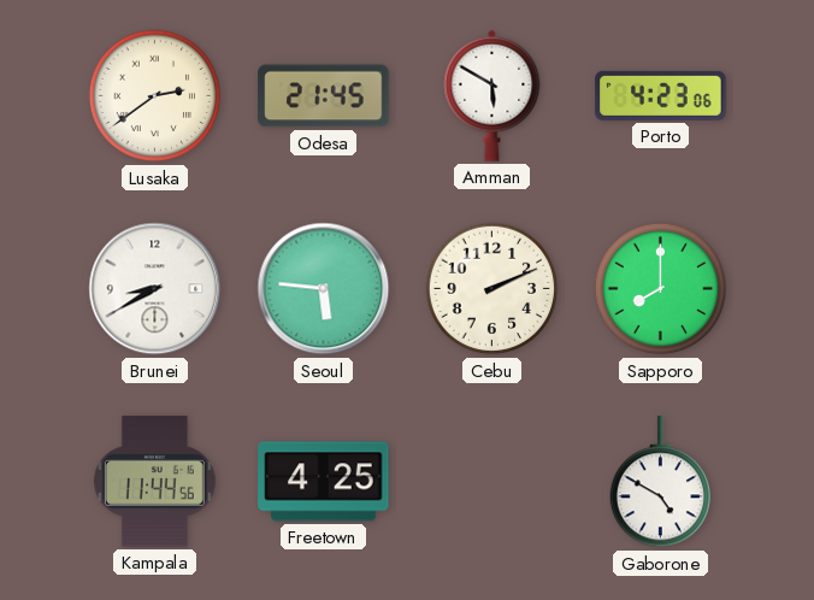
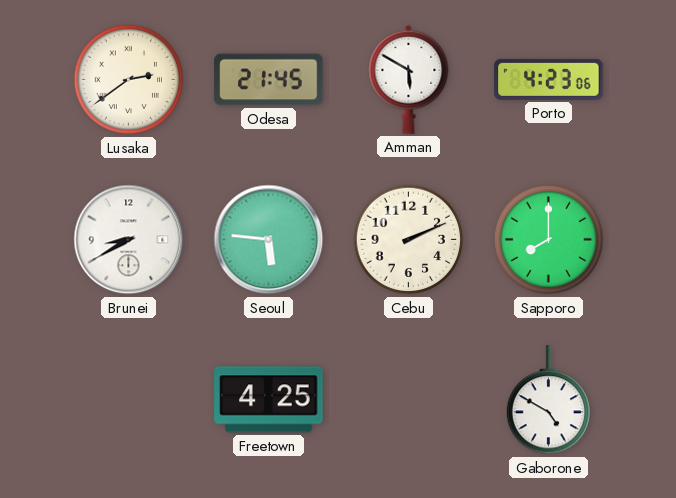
Kampala: 11:44 -> none
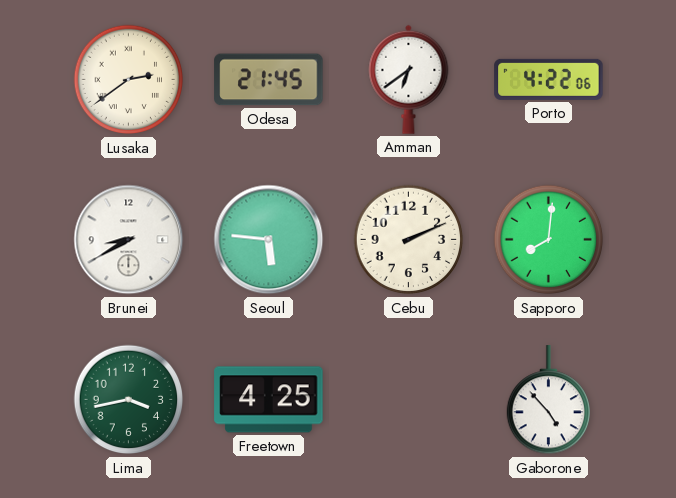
Amman: 5:50 -> 6:39
Porto: 4:23 -> 4:22
Sapporo: 8:00 -> 8:01
Lima: none -> 3:43
Gaborone: 4:50 -> 4:53
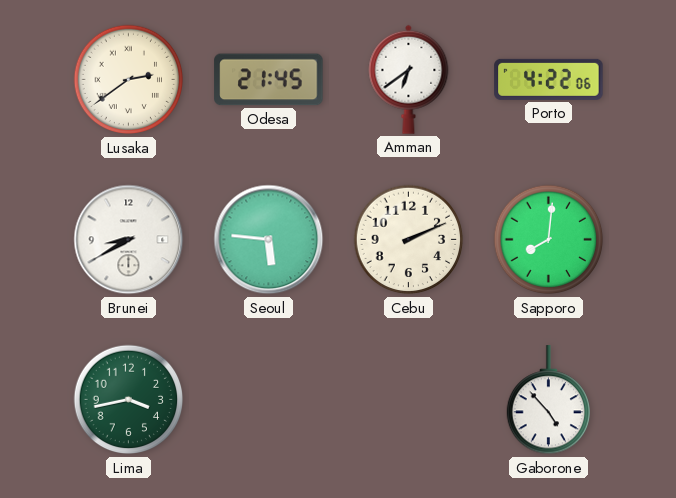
Freetown: 4:25 -> none
